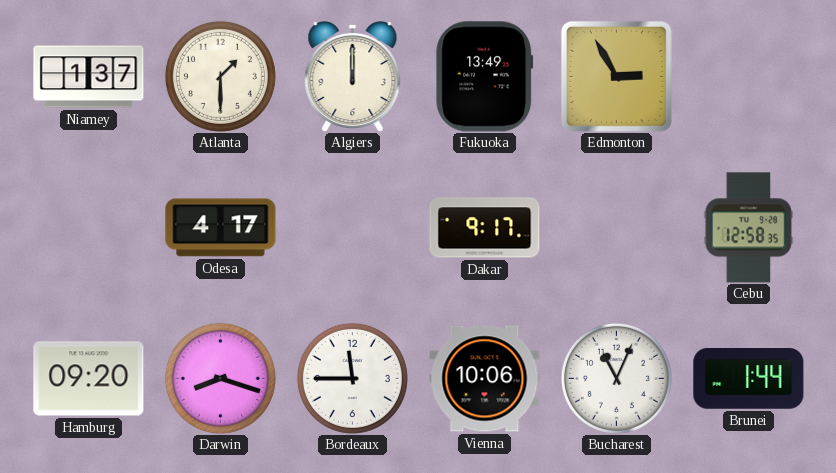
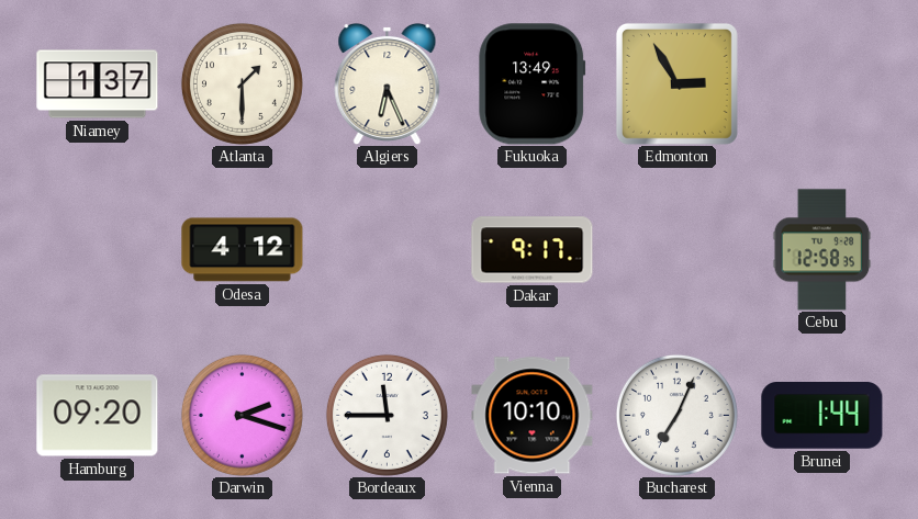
Algiers: 12:00 -> 6:26
Odesa: 4:17 -> 4:12
Darwin: 8:18 -> 2:18
Vienna: 10:06 -> 10:10
Bucharest: 11:04 -> 7:04
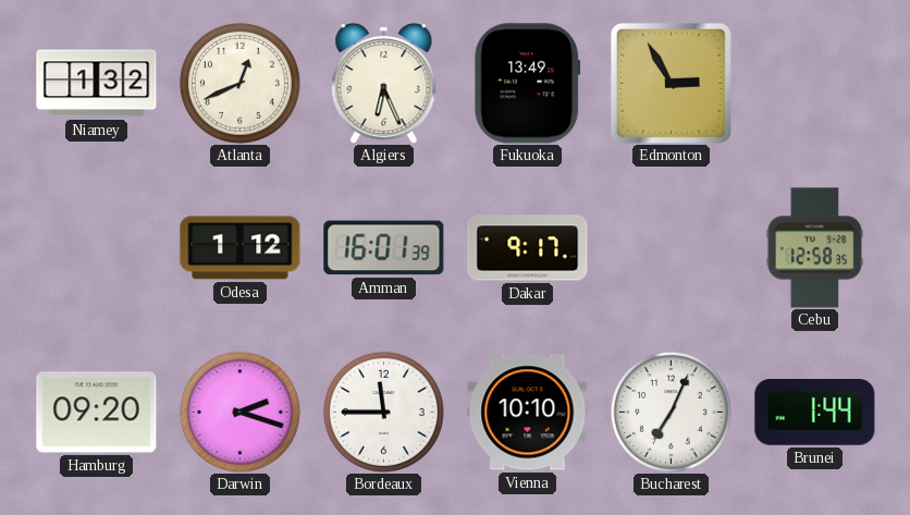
Niamey: 1:37 -> 1:32
Atlanta: 1:30 -> 12:41
Odesa: 4:12 -> 1:12
Amman: none -> 16:01
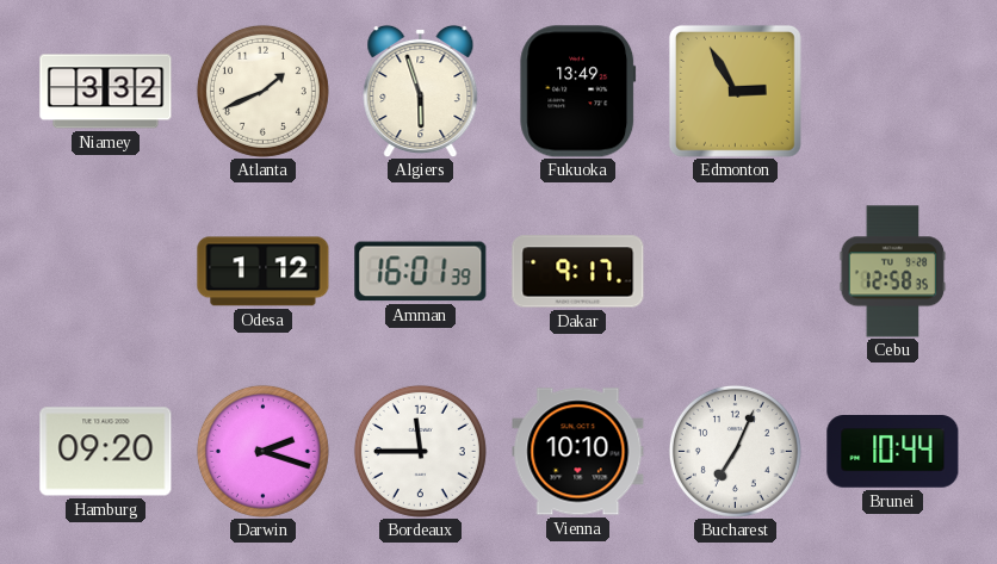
Niamey: 1:32 -> 3:32
Atlanta: 12:41 -> 1:41
Algiers: 6:26 -> 5:57
Brunei: 1:44 -> 10:44
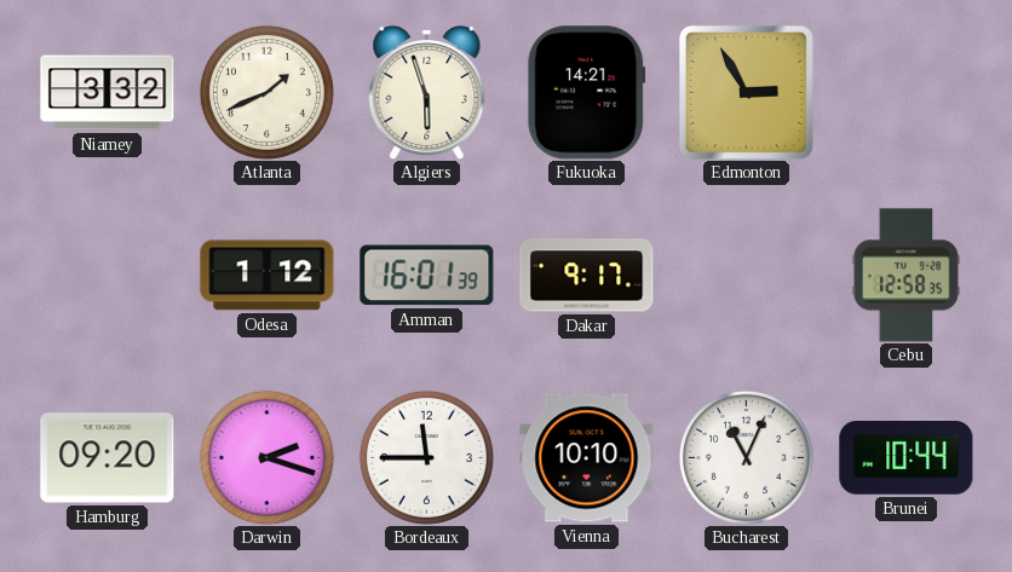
Fukuoka: 13:49 -> 14:21
Bucharest: 7:04 -> 11:04
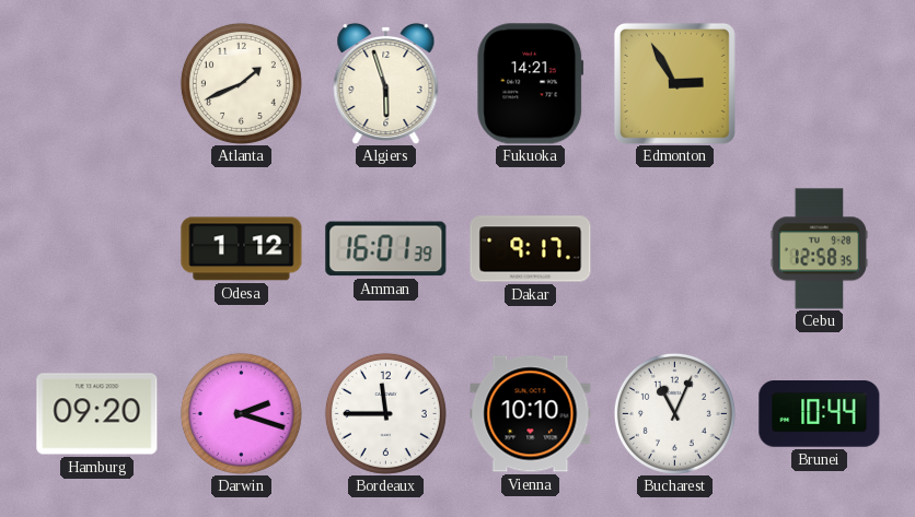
Niamey: 3:32 -> none
